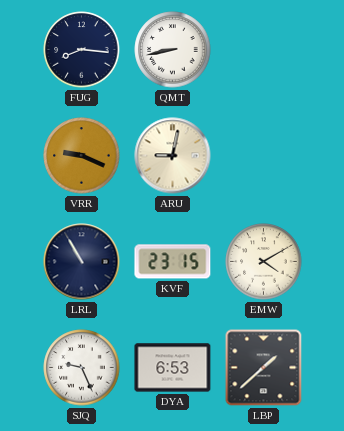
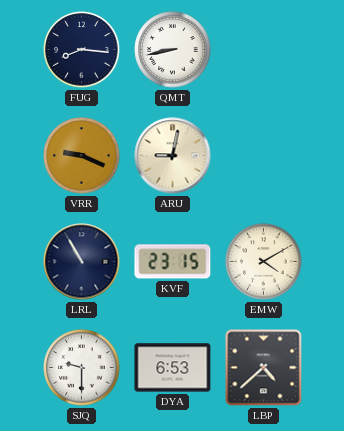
SJQ: 9:26 -> 9:30
LBP: 1:38 -> 4:38
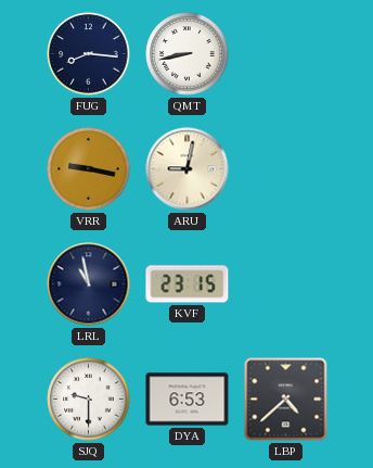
VRR: 9:19 -> 9:17
LRL: 10:55 -> 10:58
EMW: 4:10 -> none
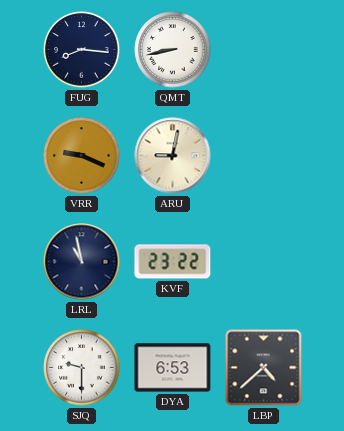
VRR: 9:17 -> 9:19
KVF: 23:15 -> 23:22
